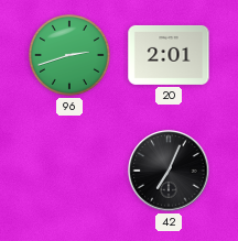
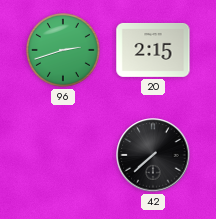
20: 2:01 -> 2:15
42: 7:04 -> 7:38
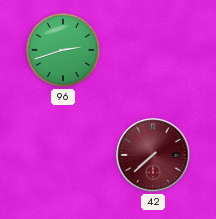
20: 2:15 -> none
42 dial: black -> burgundy
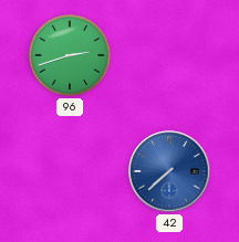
42 dial: burgundy -> blue
